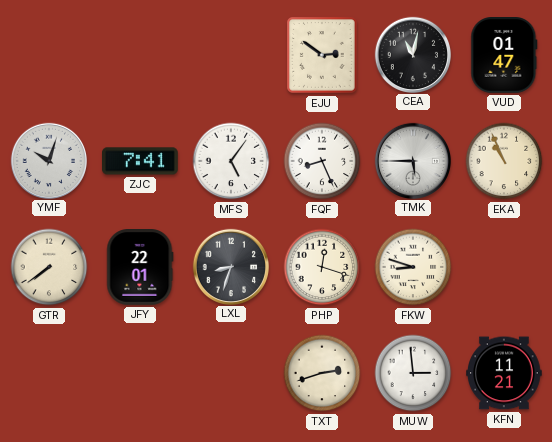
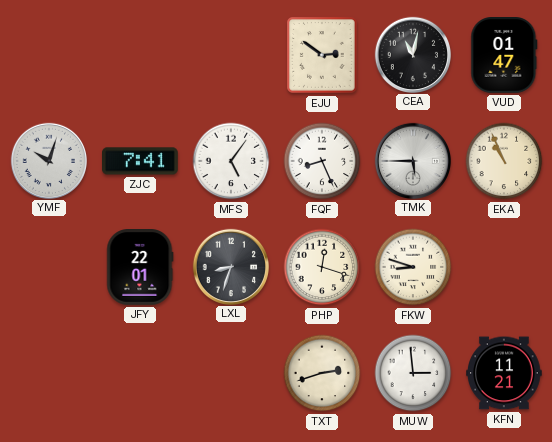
GTR: 7:39 -> none
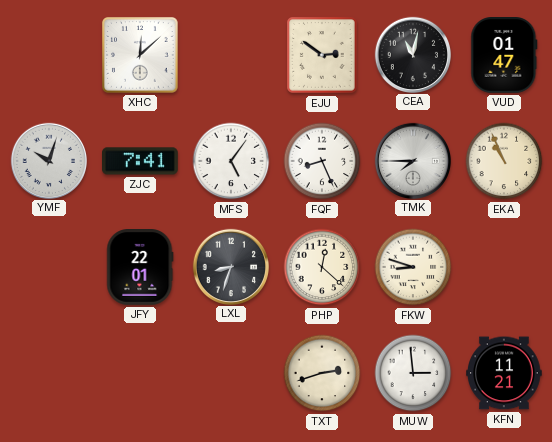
XHC: none -> 12:08
TMK: 5:45 -> 7:45
PHP: 12:18 -> 12:22
